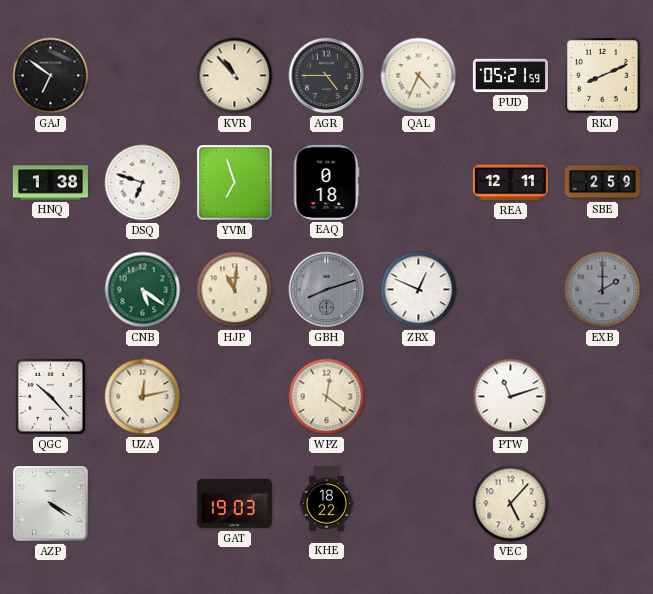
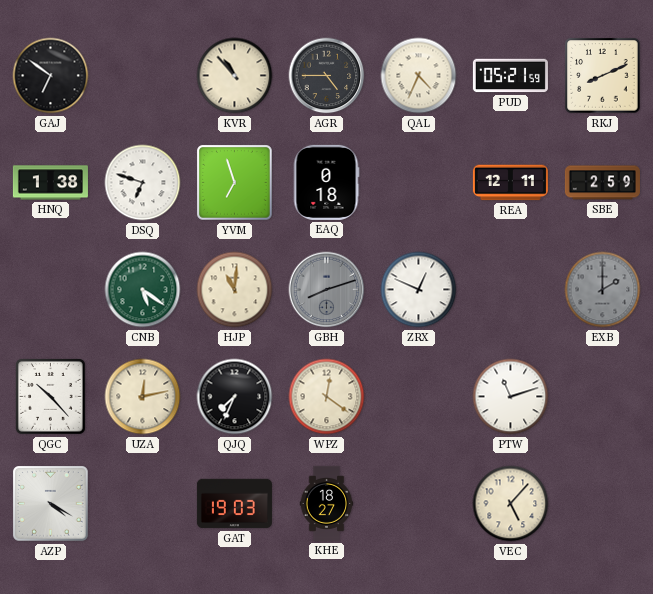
QJQ: none -> 7:34
KHE: 18:22 -> 18:27
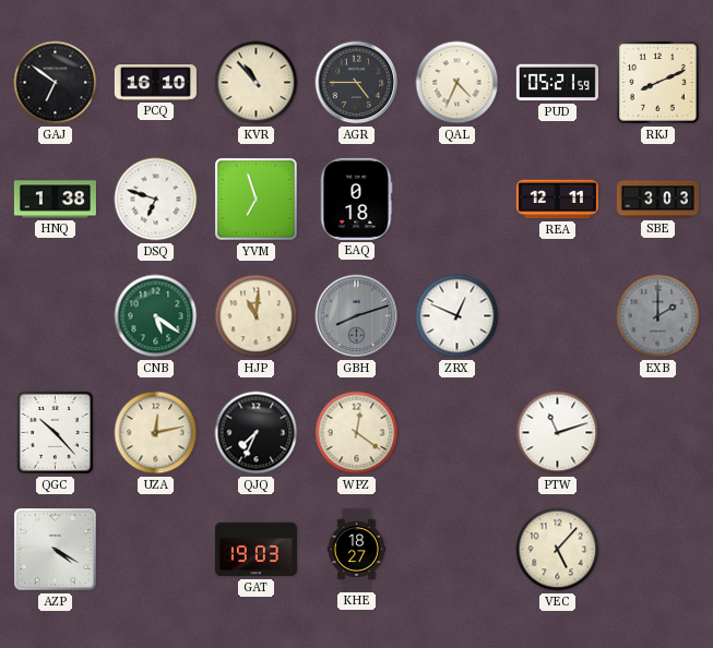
PCQ: none -> 16:10
SBE: 2:59 -> 3:03
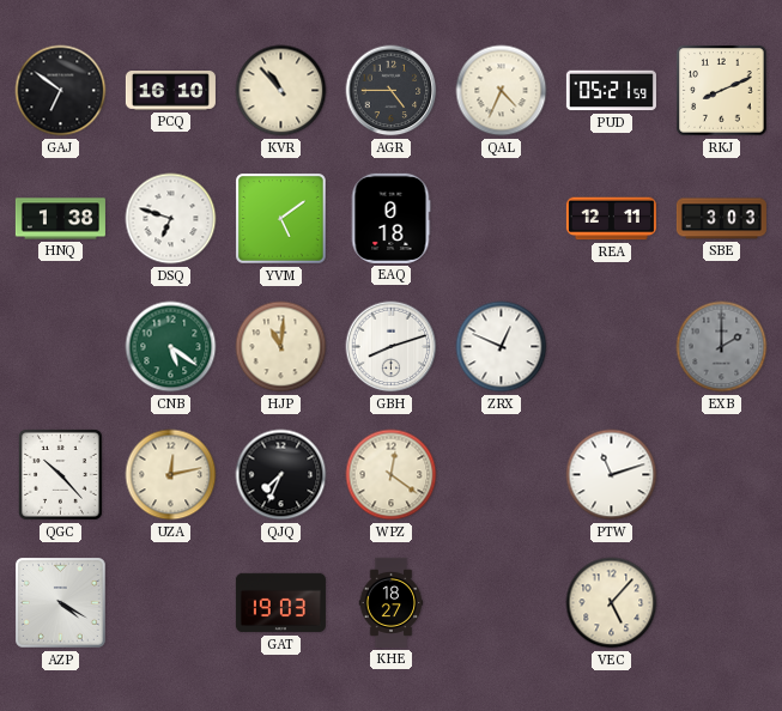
YVM: 6:57 -> 5:09
GBH dial: grey -> white
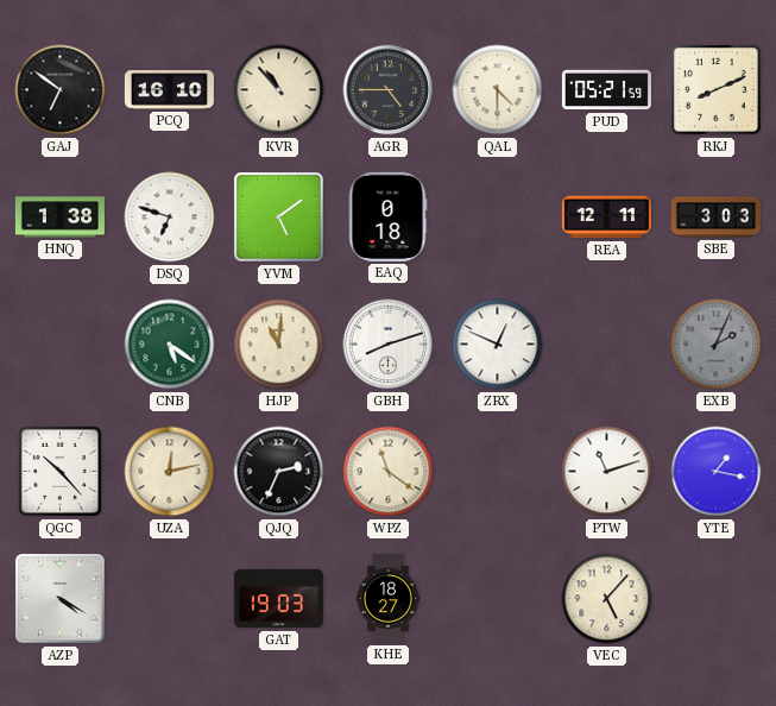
QAL: 4:34 -> 4:30
EXB: 2:00 -> 2:04
QJQ: 7:34 -> 2:34
WPZ: 12:21 -> 11:21
YTE: none -> 1:17
